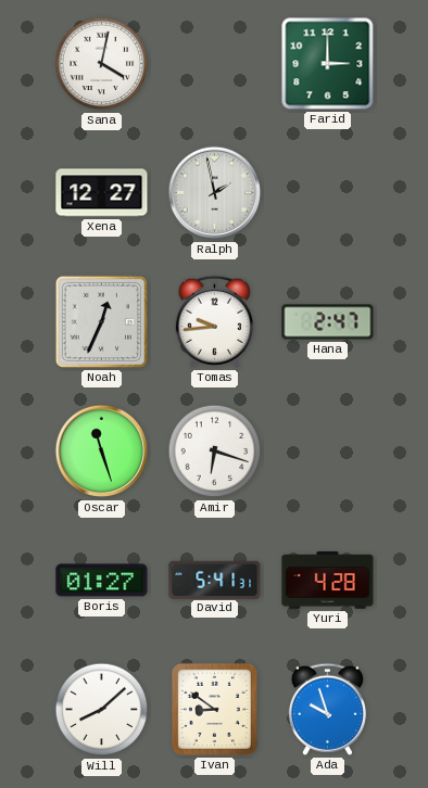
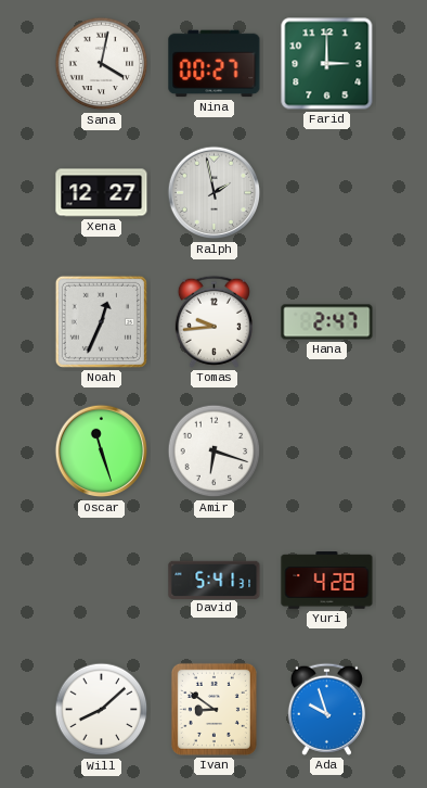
Nina: none -> 00:27
Boris: 01:27 -> none
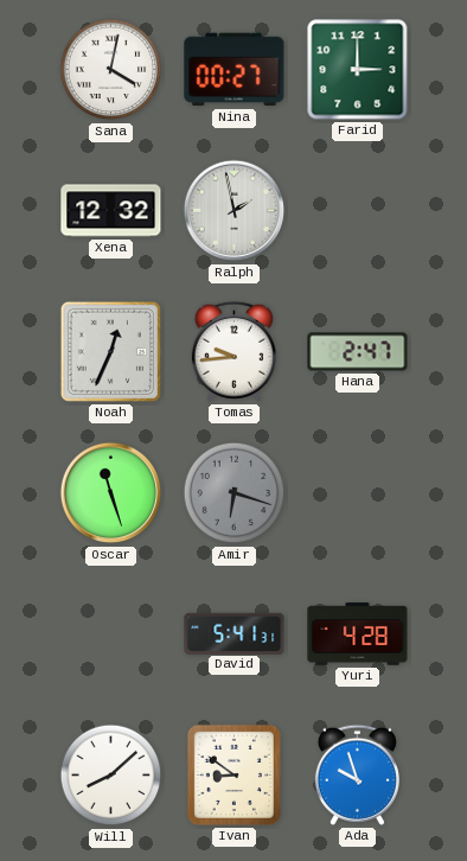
Xena: 12:27 -> 12:32
Amir dial: white -> grey
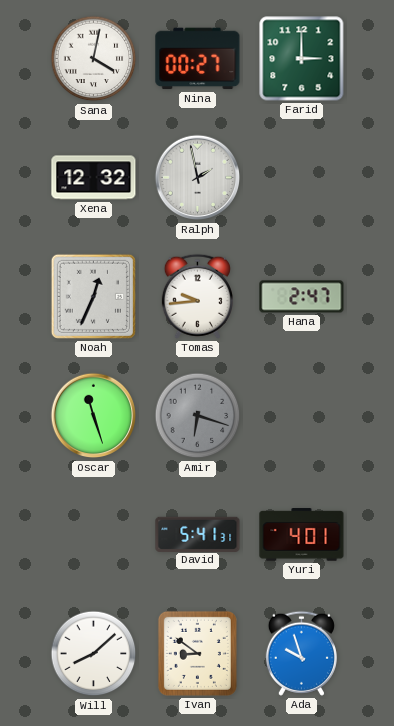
Yuri: 4:28 -> 4:01
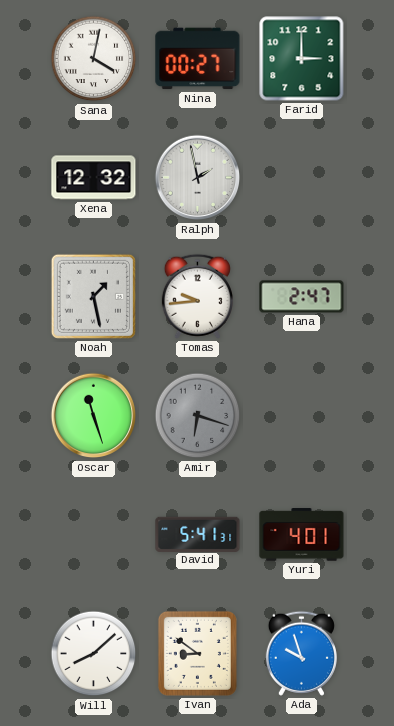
Noah: 12:34 -> 1:28
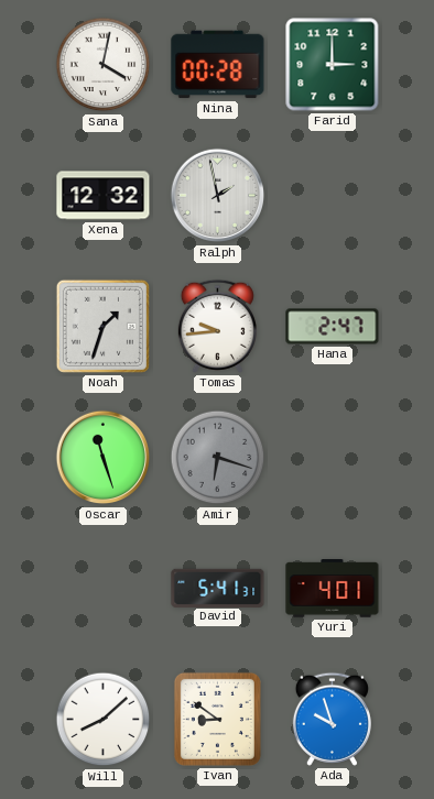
Nina: 00:27 -> 00:28
Noah: 1:28 -> 1:33
